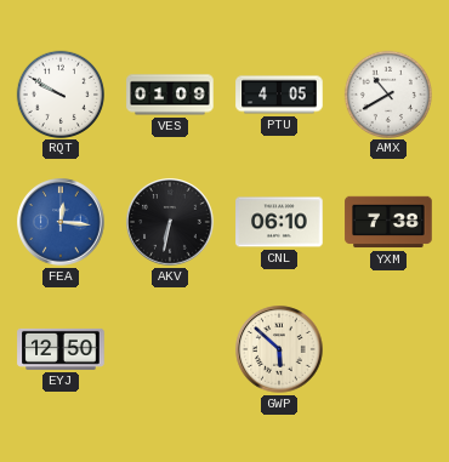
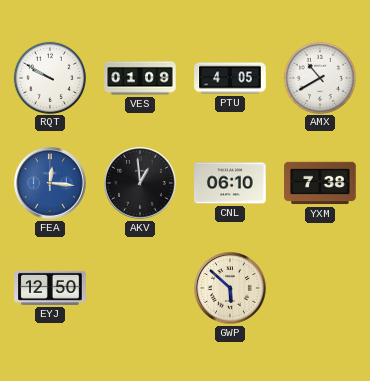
AKV: 6:32 -> 12:59
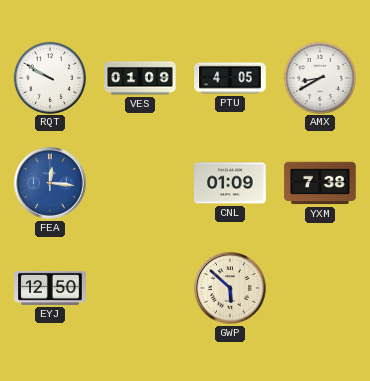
AMX: 10:40 -> 8:40
AKV: 12:59 -> none
CNL: 06:10 -> 01:09
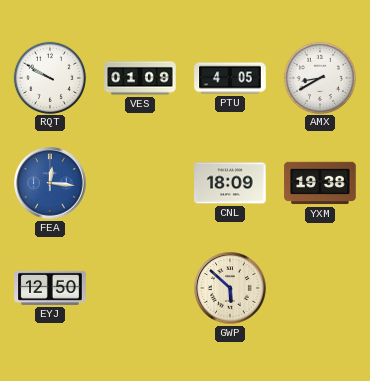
CNL: 01:09 -> 18:09
YXM: 7:38 -> 19:38
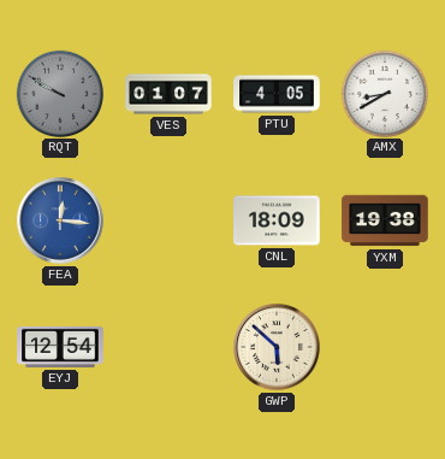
RQT dial: white -> grey
VES: 01:09 -> 01:07
EYJ: 12:50 -> 12:54
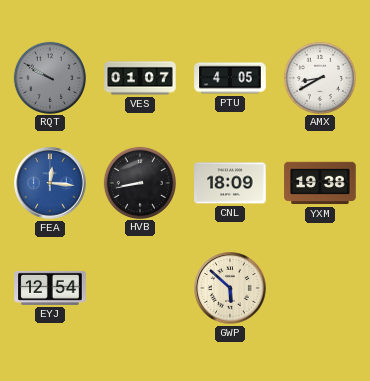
HVB: none -> 8:43
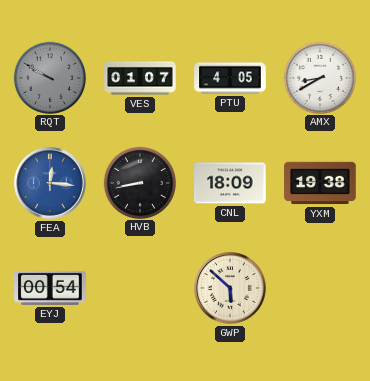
EYJ: 12:54 -> 00:54
